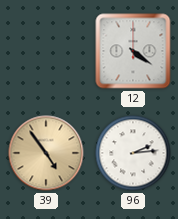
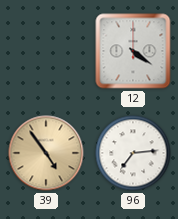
96: 2:14 -> 7:14
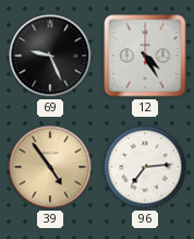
69: none -> 9:26
12: 4:21 -> 4:25
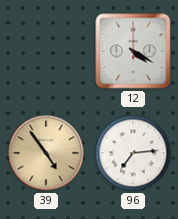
69: 9:26 -> none
12: 4:25 -> 4:20
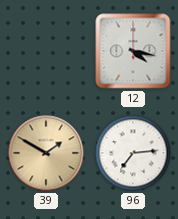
12: 4:20 -> 4:17
39: 4:54 -> 1:50
